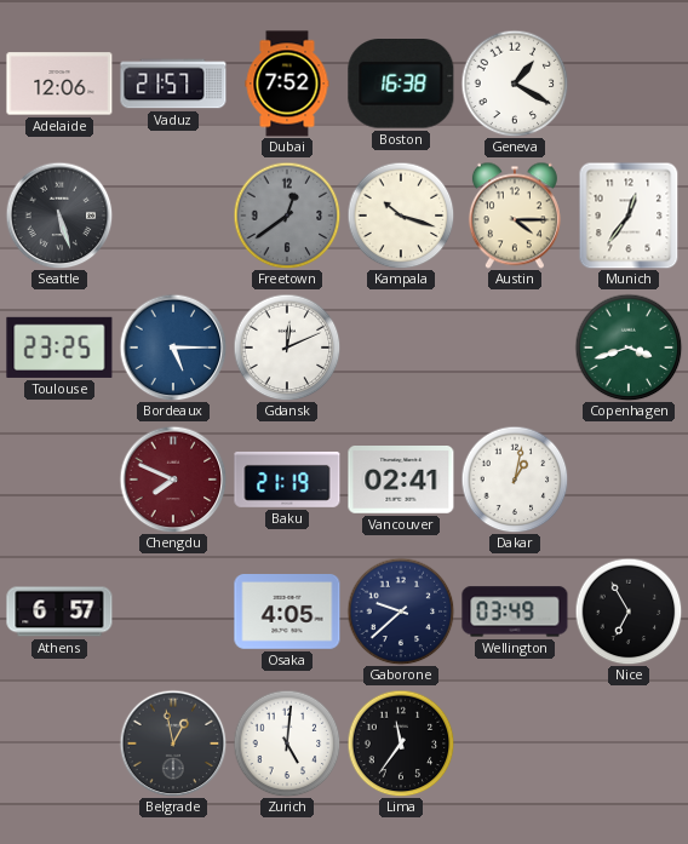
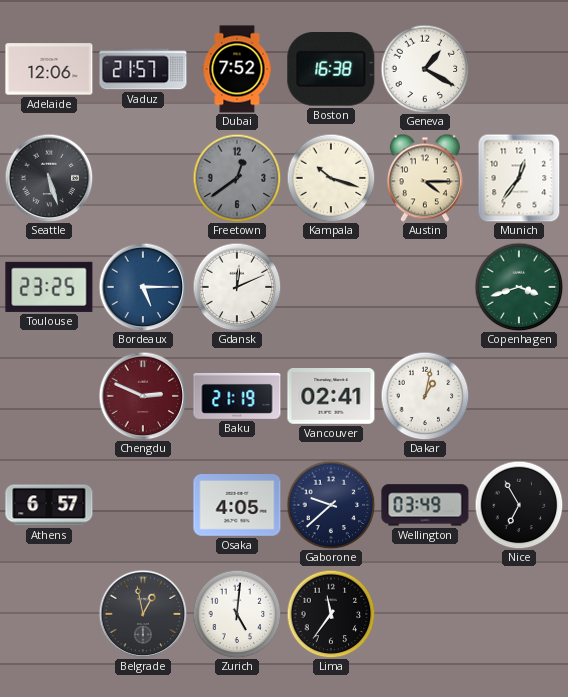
Chengdu: 7:49 -> 2:49
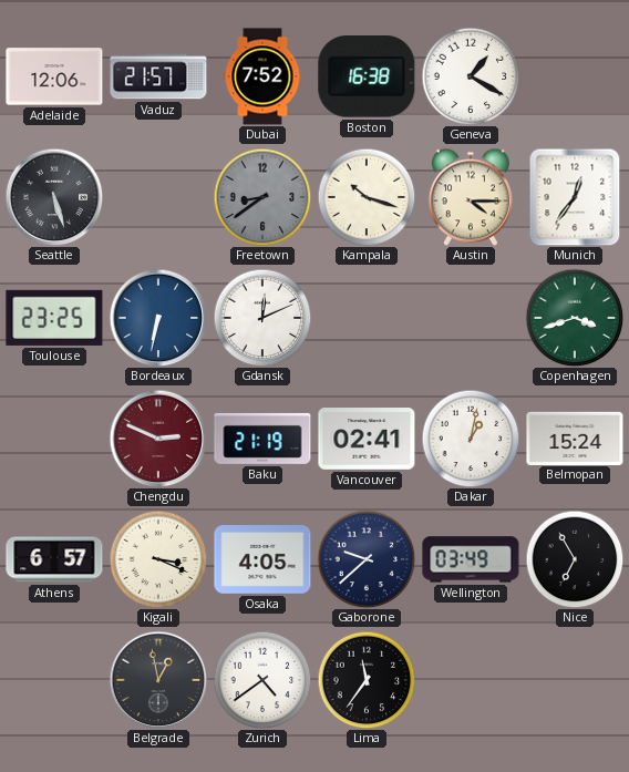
Freetown: 12:39 -> 8:39
Bordeaux: 5:15 -> 6:32
Belmopan: none -> 15:24
Kigali: none -> 3:19
Zurich: 5:01 -> 4:39
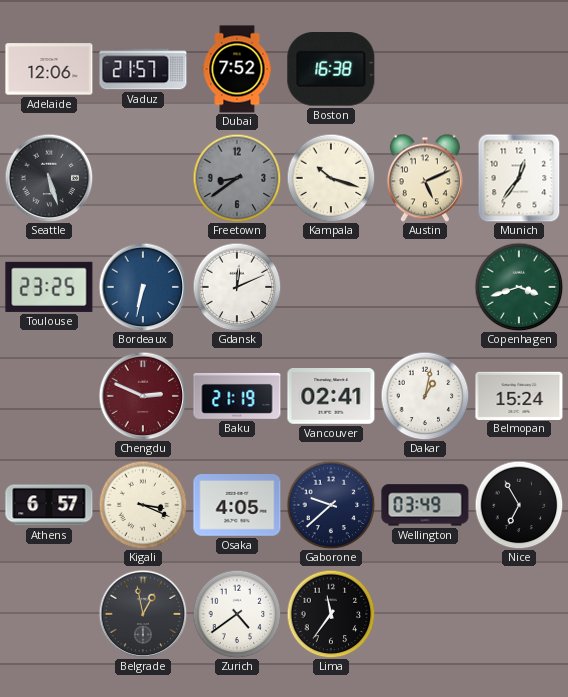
Geneva: 1:20 -> none
Austin: 4:15 -> 5:11
